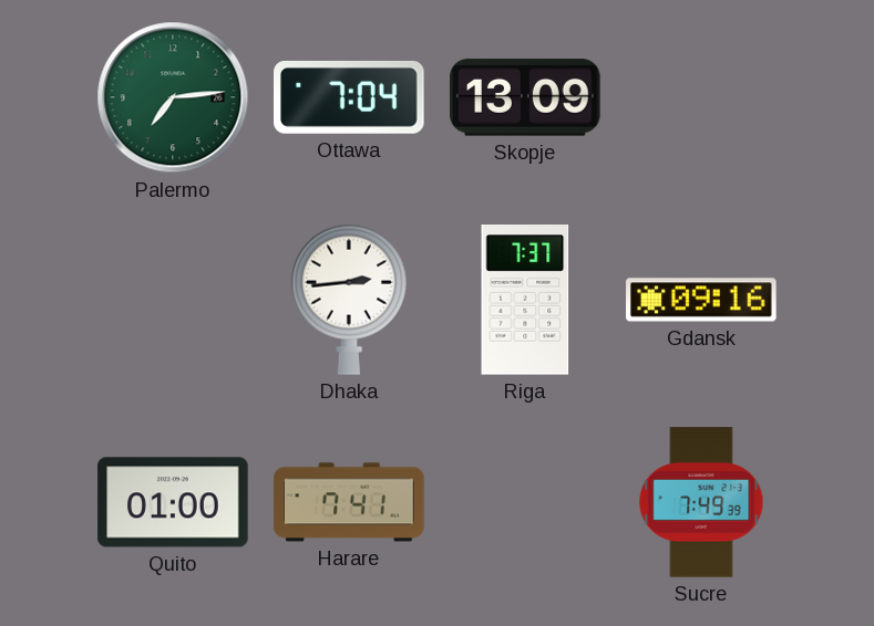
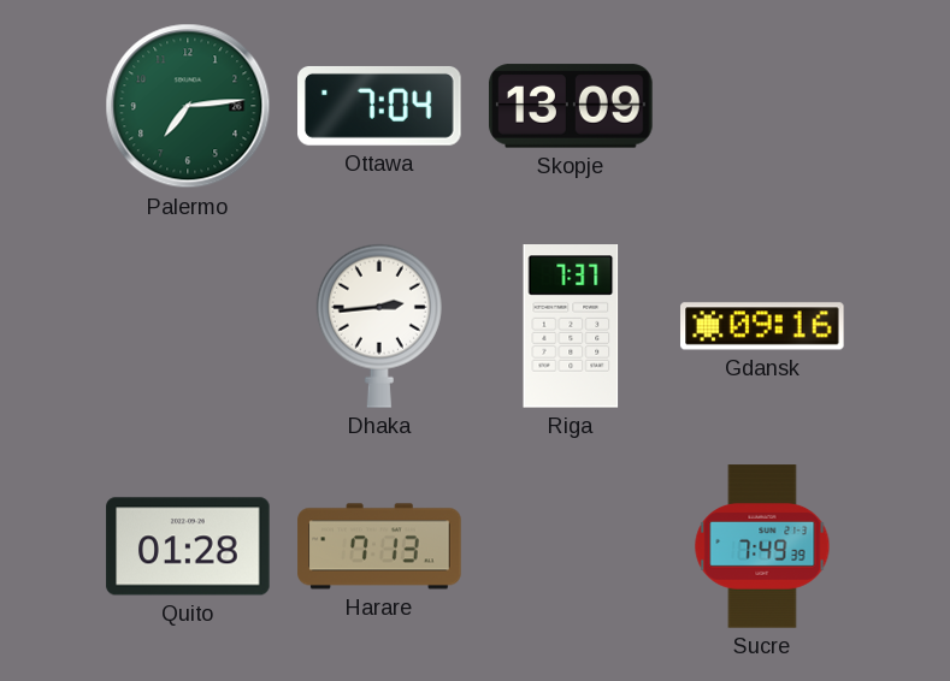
Quito: 01:00 -> 01:28
Harare: 7:41 -> 7:13
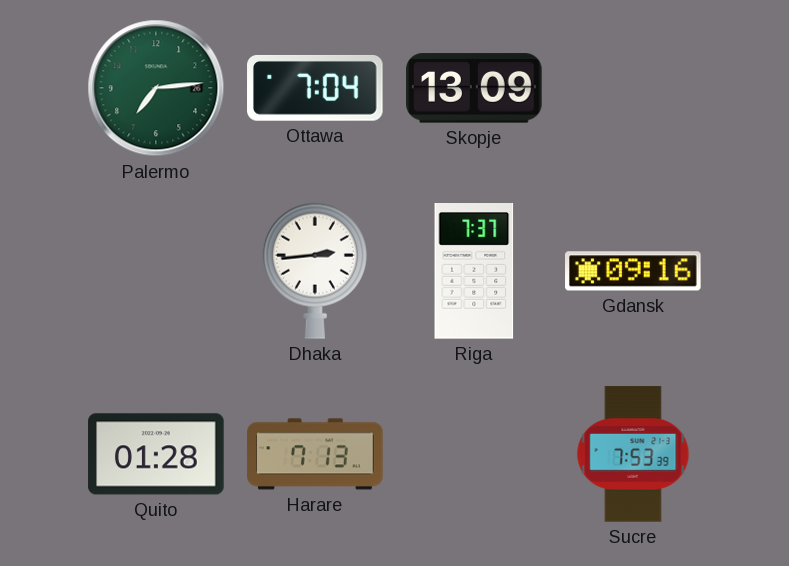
Sucre: 7:49 -> 7:53
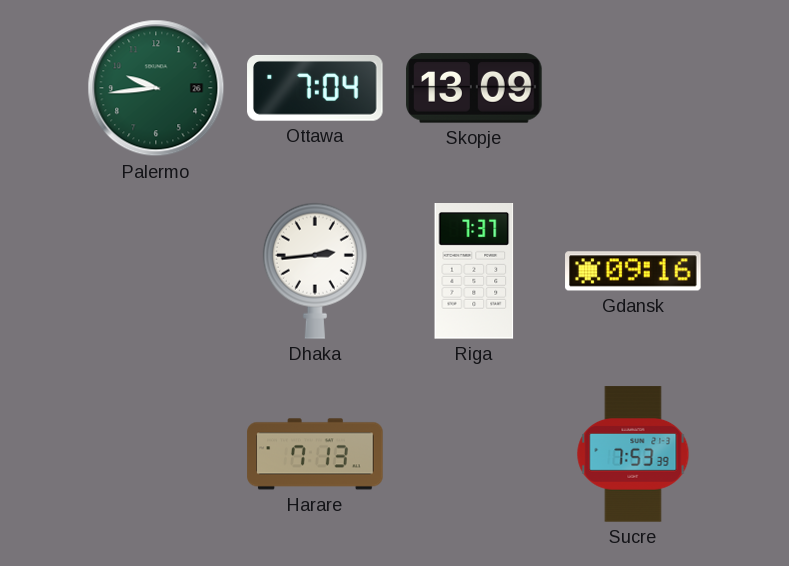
Palermo: 7:14 -> 9:44
Quito: 01:28 -> none
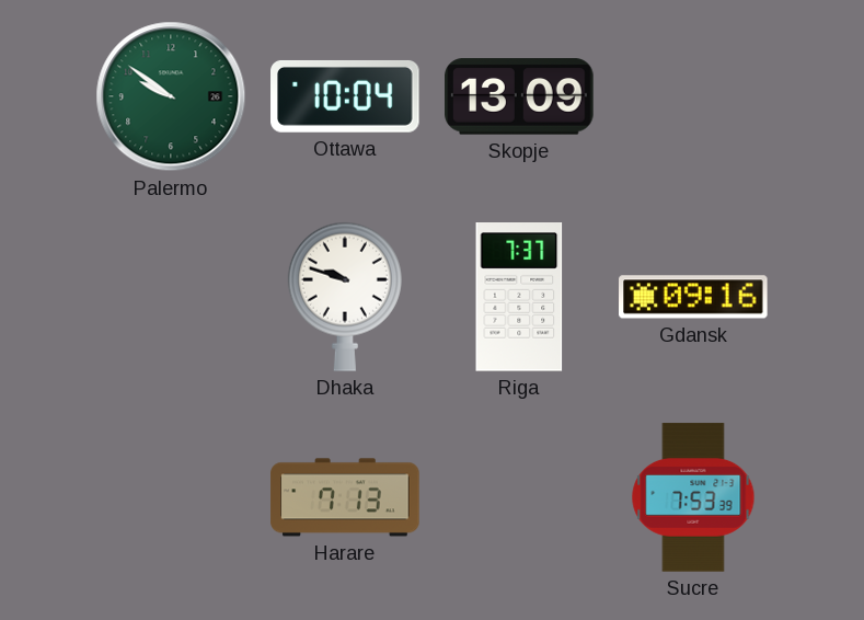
Palermo: 9:44 -> 9:51
Ottawa: 7:04 -> 10:04
Dhaka: 2:44 -> 9:48
